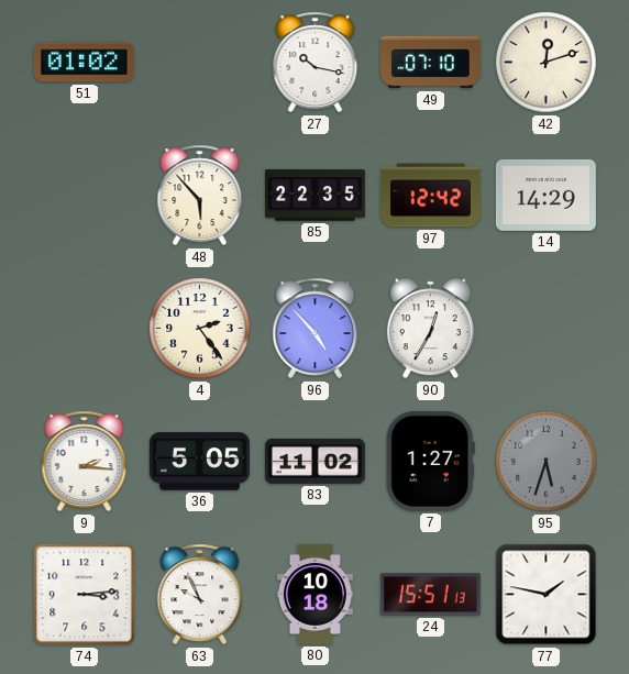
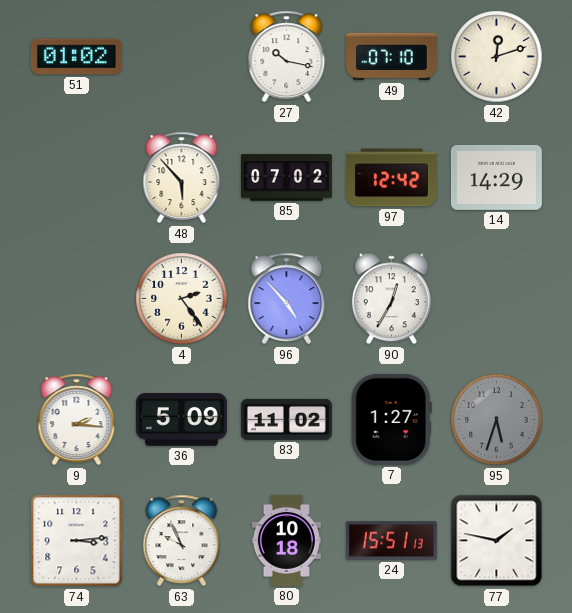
85: 22:35 -> 07:02
36: 5:05 -> 5:09
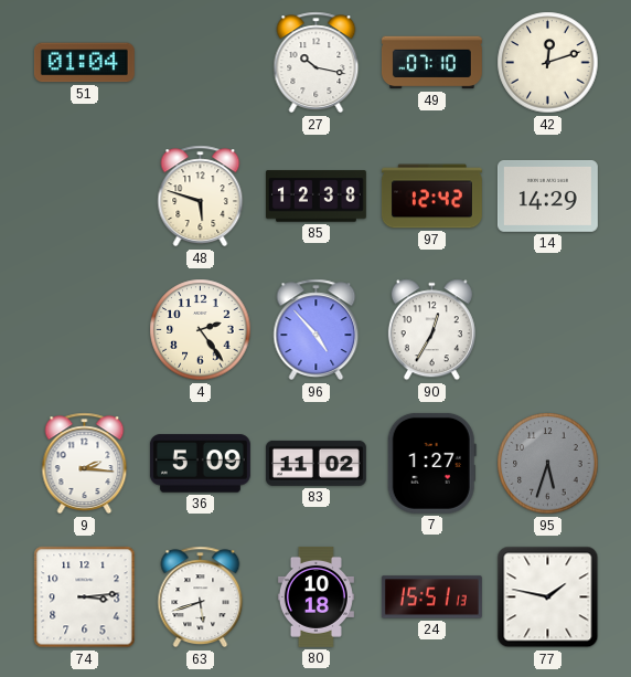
51: 01:02 -> 01:04
48: 5:53 -> 5:48
85: 07:02 -> 12:38
63: 9:56 -> 5:42
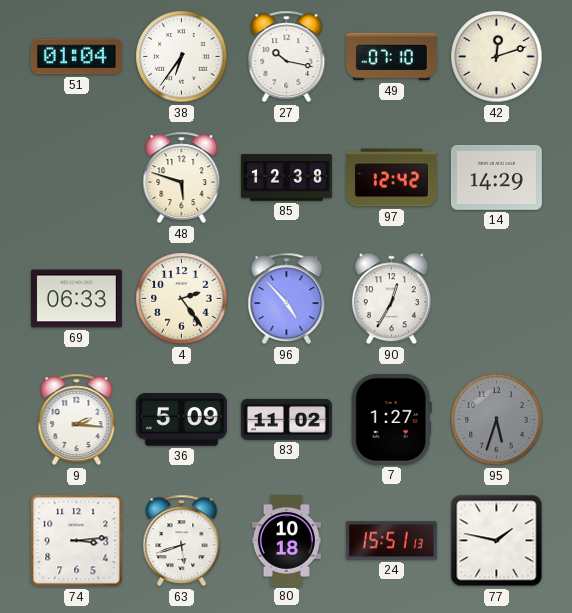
38: none -> 6:36
69: none -> 06:33
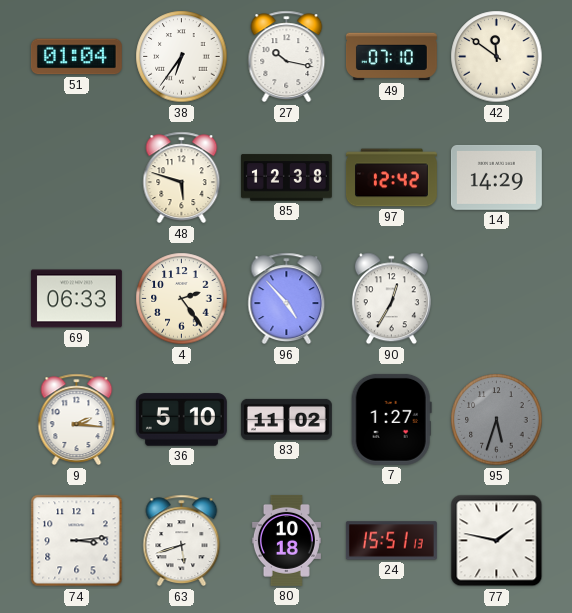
42: 12:12 -> 11:51
36: 5:09 -> 5:10
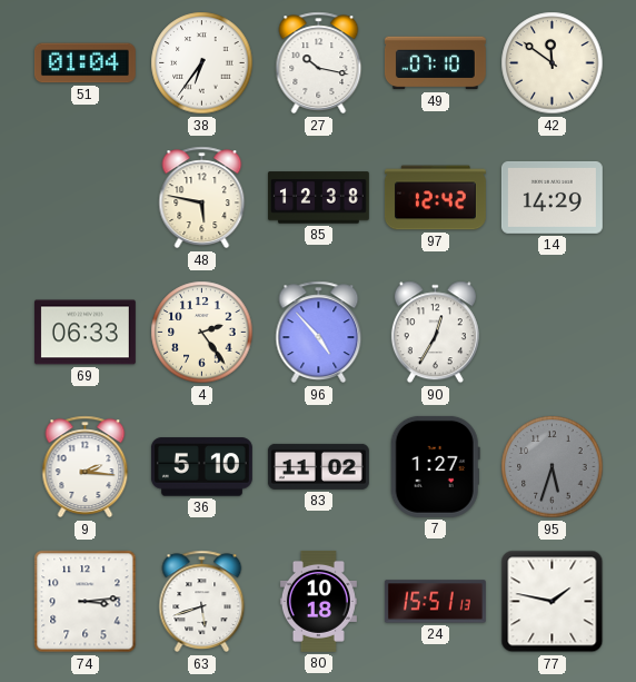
48: 5:48 -> 5:47
